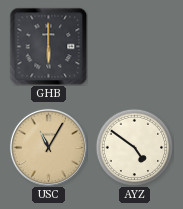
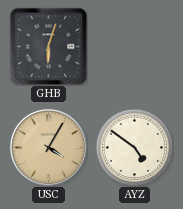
GHB: 6:00 -> 6:03
USC: 11:05 -> 4:05
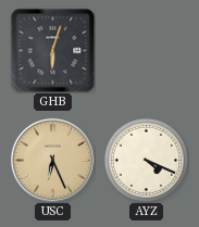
USC: 4:05 -> 6:26
AYZ: 4:51 -> 4:19
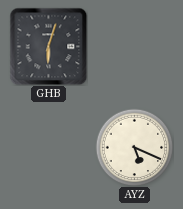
USC: 6:26 -> none
AYZ: 4:19 -> 5:19
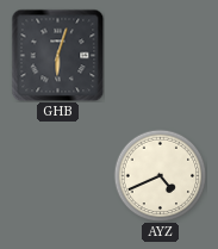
AYZ: 5:19 -> 4:41
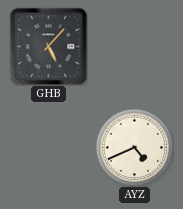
GHB: 6:03 -> 5:07
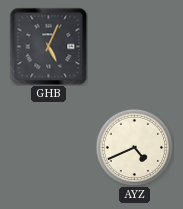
GHB: 5:07 -> 5:04
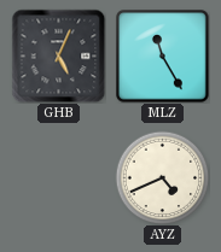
MLZ: none -> 11:25
